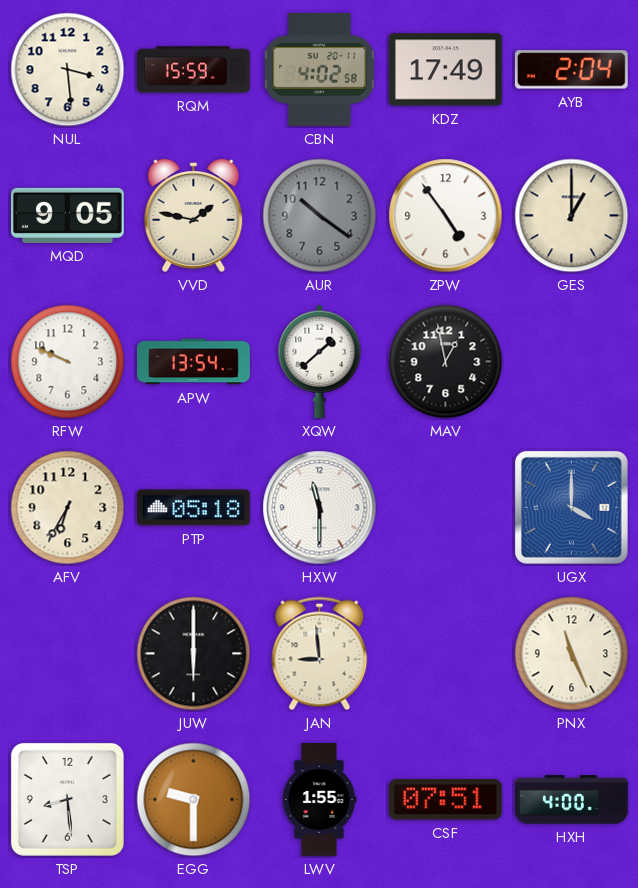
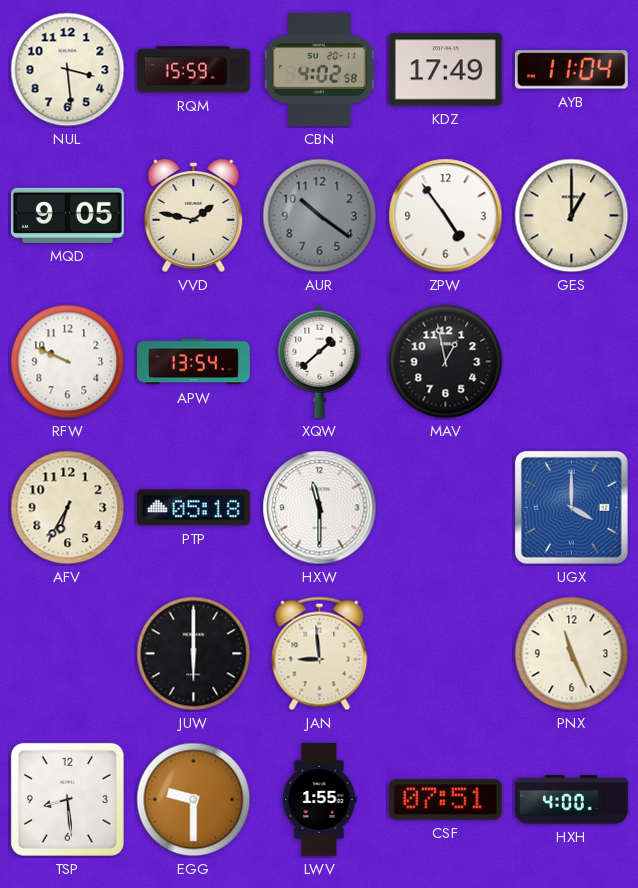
AYB: 2:04 -> 11:04
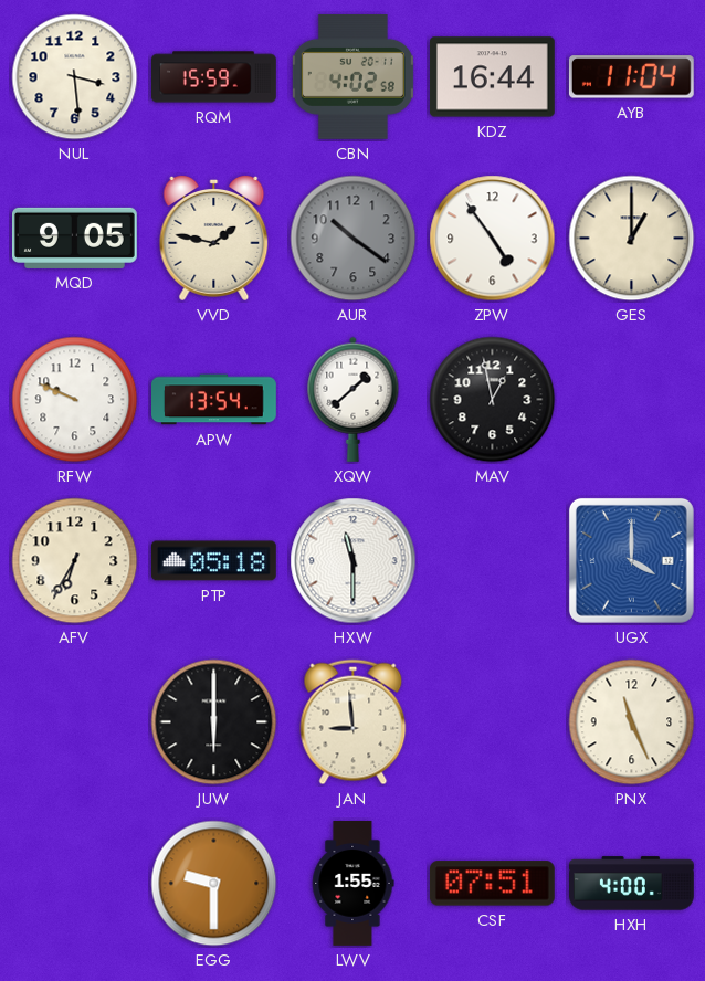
KDZ: 17:49 -> 16:44
TSP: 8:29 -> none
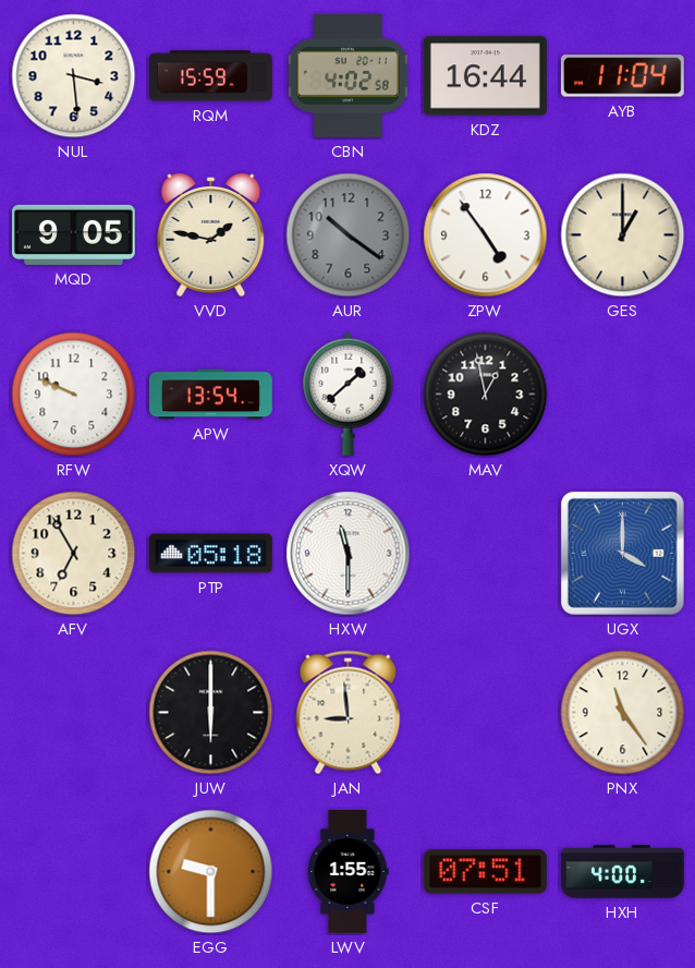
AFV: 6:35 -> 6:55
PNX: 11:26 -> 11:24
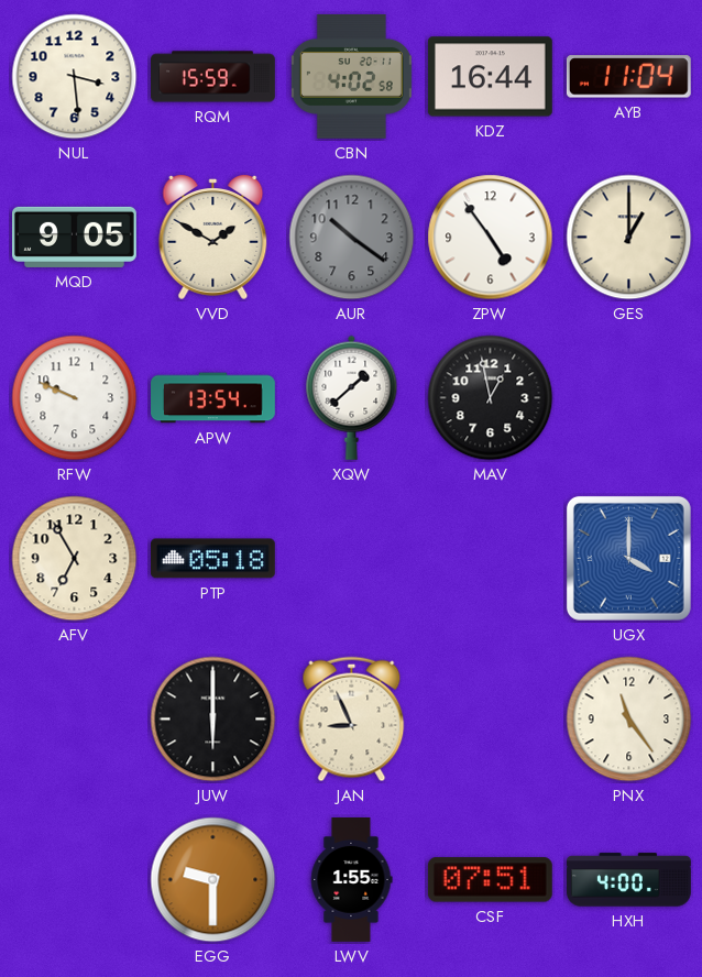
VVD: 1:47 -> 1:50
HXW: 11:30 -> none
JAN: 8:59 -> 8:56
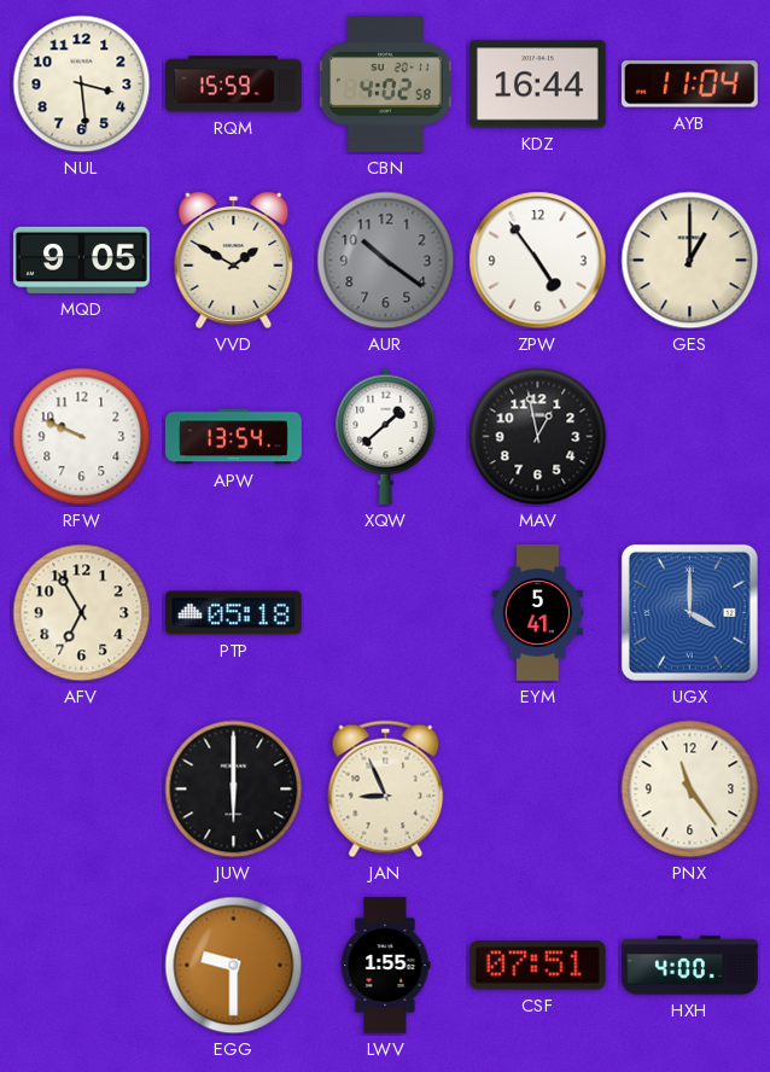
EYM: none -> 5:41
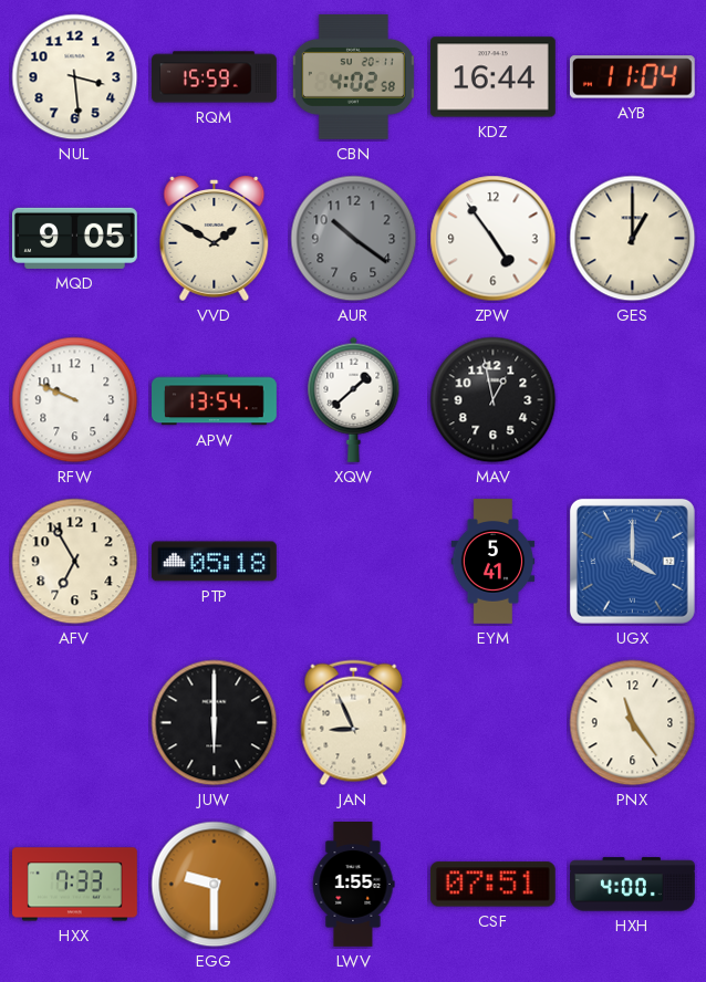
HXX: none -> 7:33
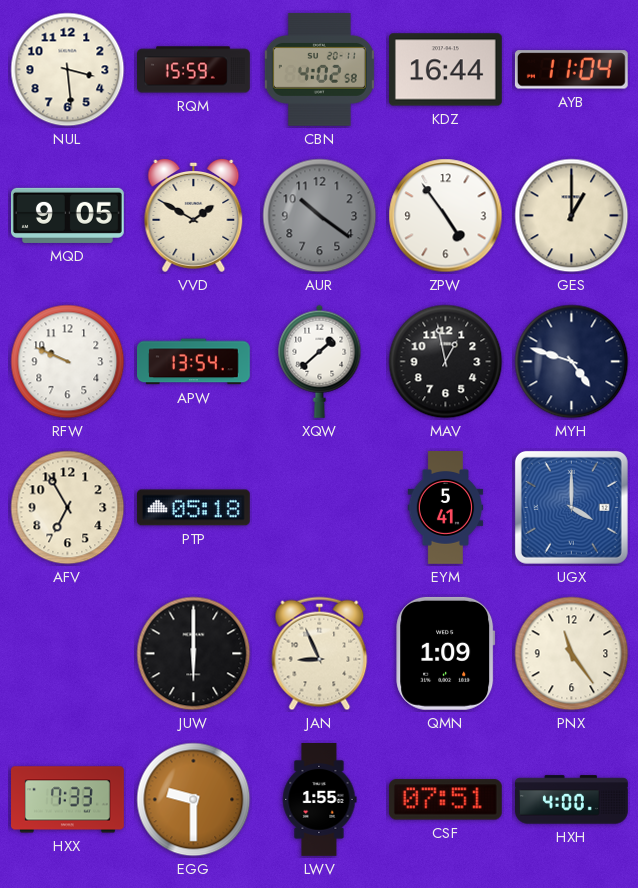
MYH: none -> 4:48
QMN: none -> 1:09
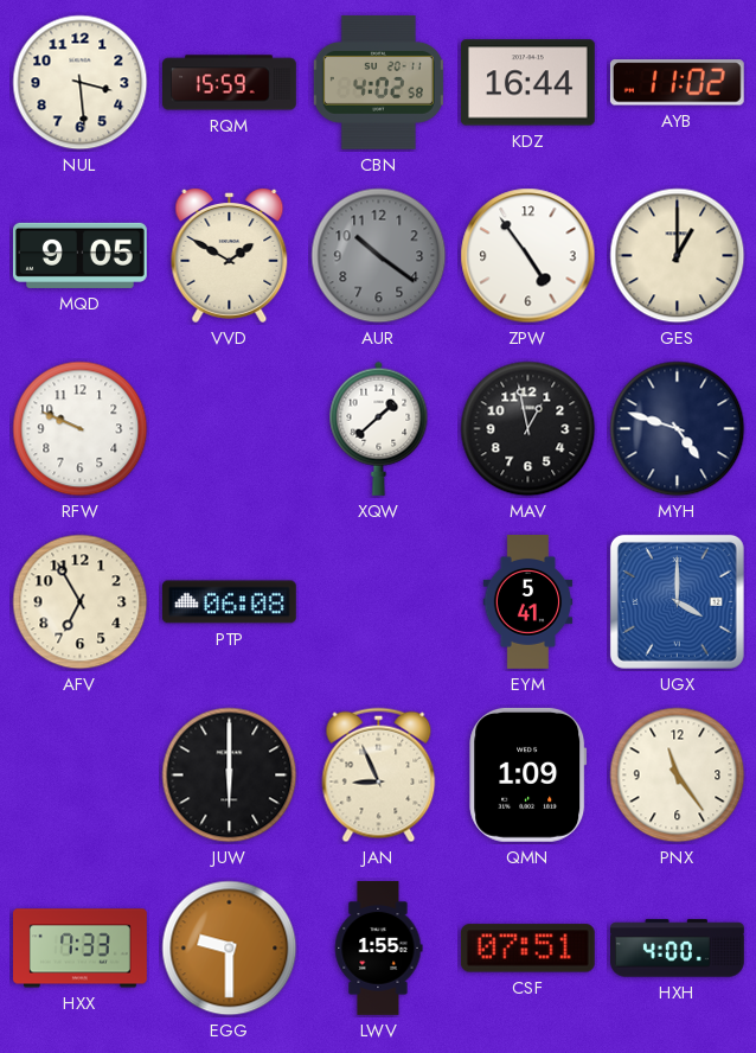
AYB: 11:04 -> 11:02
APW: 13:54 -> none
PTP: 05:18 -> 06:08
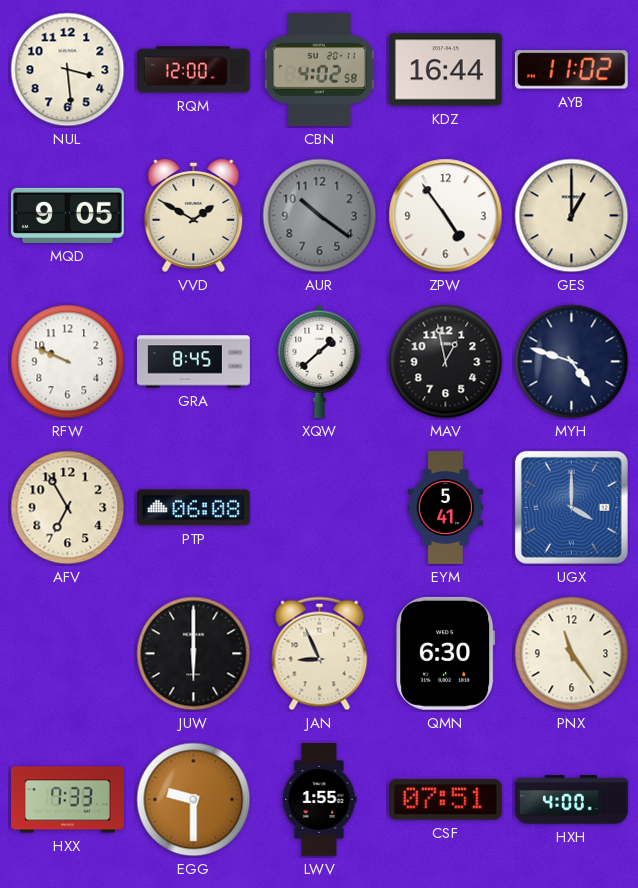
RQM: 15:59 -> 12:00
GRA: none -> 8:45
QMN: 1:09 -> 6:30
